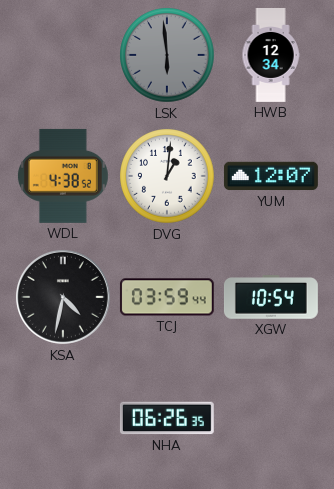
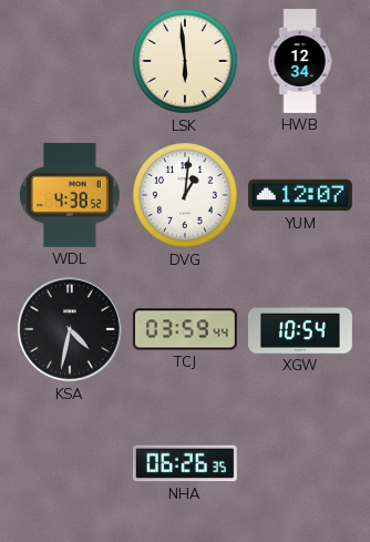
LSK dial: grey -> cream
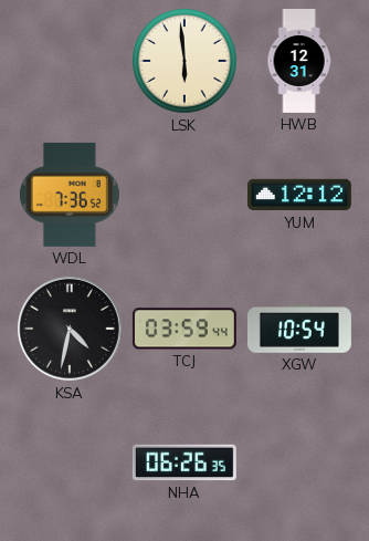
HWB: 12:34 -> 12:31
WDL: 4:38 -> 7:36
DVG: 1:01 -> none
YUM: 12:07 -> 12:12
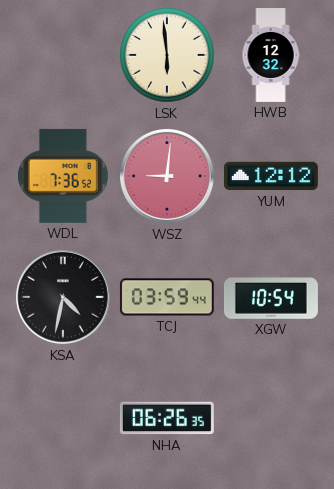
HWB: 12:31 -> 12:32
WSZ: none -> 9:01
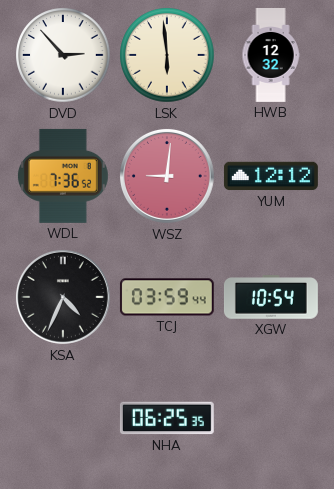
DVD: none -> 2:53
KSA: 4:32 -> 4:34
NHA: 06:26 -> 06:25
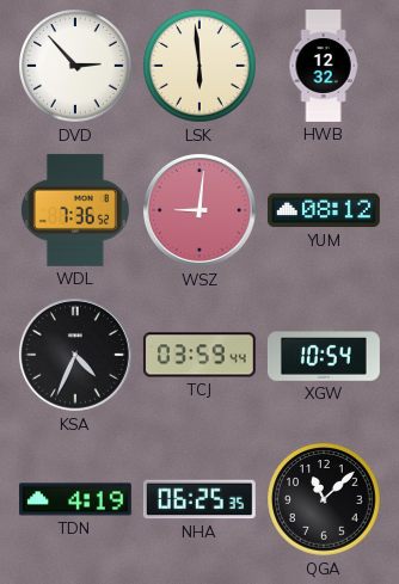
YUM: 12:12 -> 08:12
TDN: none -> 4:19
QGA: none -> 11:08
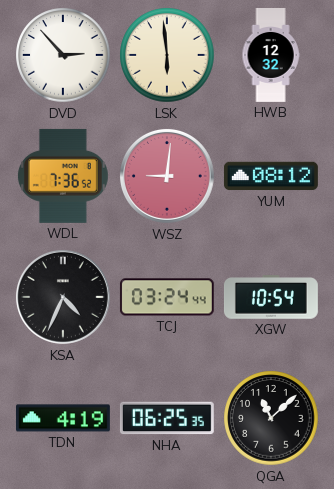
TCJ: 03:59 -> 03:24
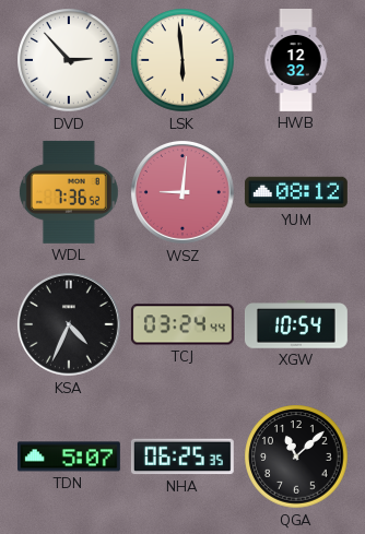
TDN: 4:19 -> 5:07
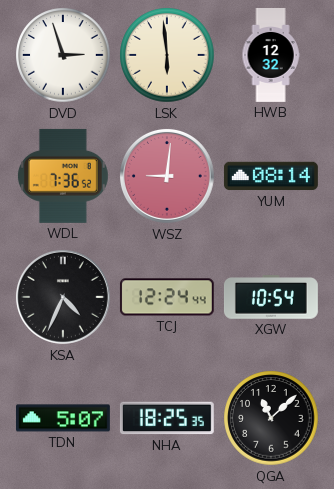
DVD: 2:53 -> 2:57
YUM: 08:12 -> 08:14
TCJ: 03:24 -> 12:24
NHA: 06:25 -> 18:25
